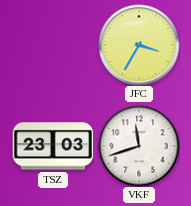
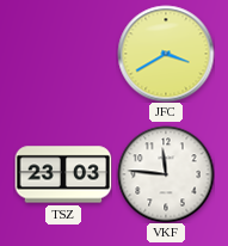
JFC: 3:35 -> 3:40
VKF: 11:42 -> 11:46
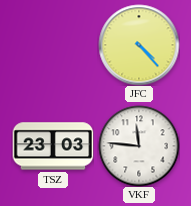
JFC: 3:40 -> 4:23
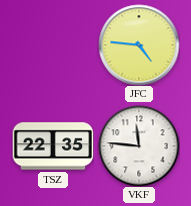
JFC: 4:23 -> 4:46
TSZ: 23:03 -> 22:35
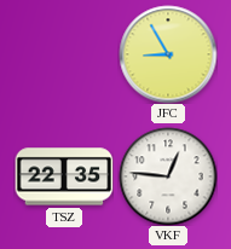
JFC: 4:46 -> 8:55
VKF: 11:46 -> 12:46
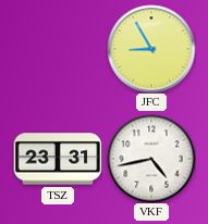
TSZ: 22:35 -> 23:31
VKF: 12:46 -> 4:43
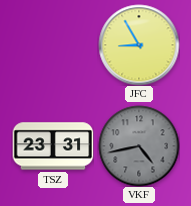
VKF dial: white -> grey
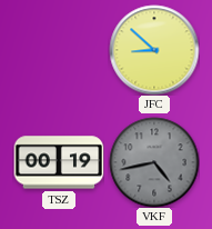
JFC: 8:55 -> 8:52
TSZ: 23:31 -> 00:19
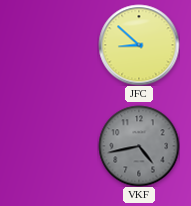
TSZ: 00:19 -> none
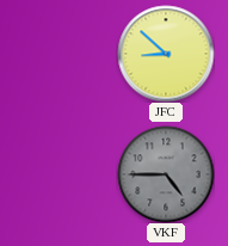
VKF: 4:43 -> 4:45
